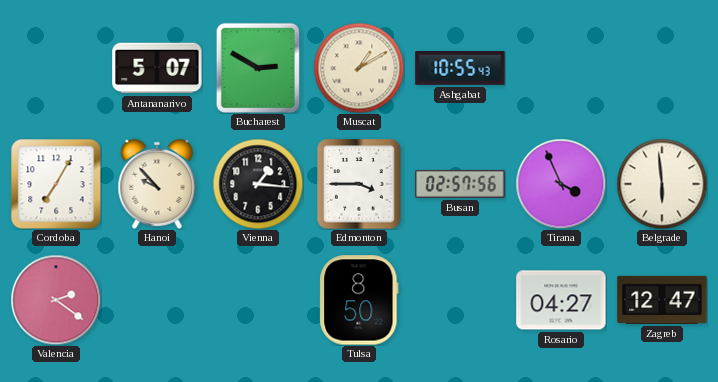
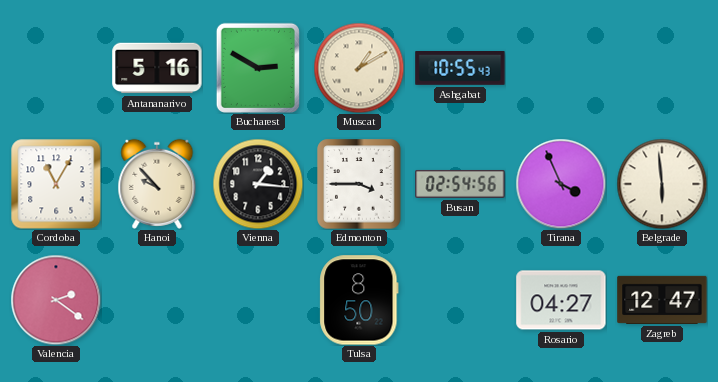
Antananarivo: 5:07 -> 5:16
Cordoba: 7:05 -> 11:05
Busan: 02:57 -> 02:54
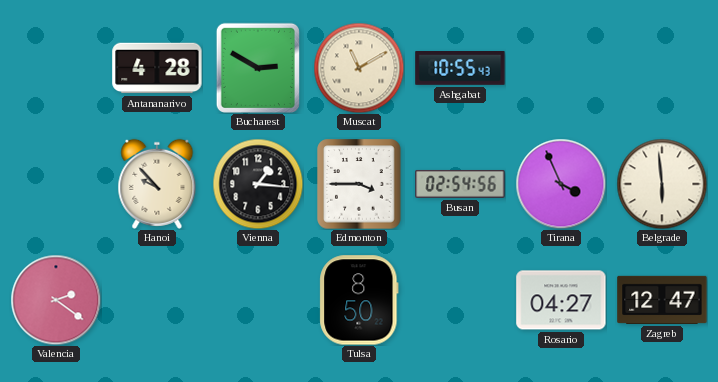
Antananarivo: 5:16 -> 4:28
Muscat: 1:10 -> 11:10
Cordoba: 11:05 -> none
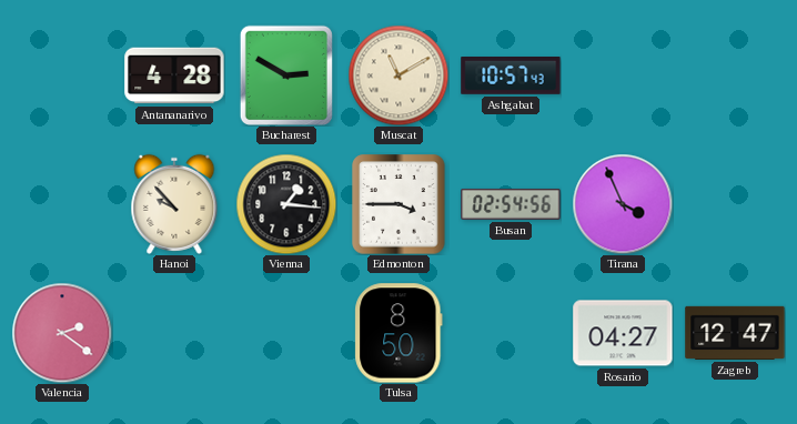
Ashgabat: 10:55 -> 10:57
Belgrade: 5:59 -> none
